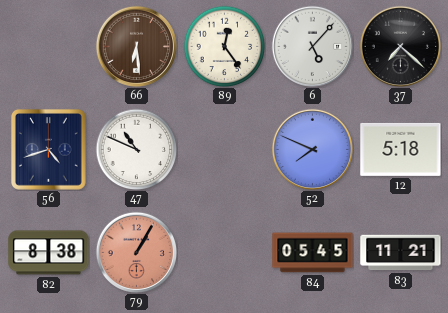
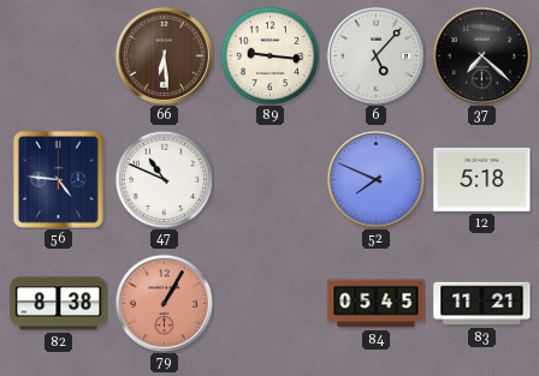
89: 12:24 -> 9:16
56: 4:42 -> 4:46
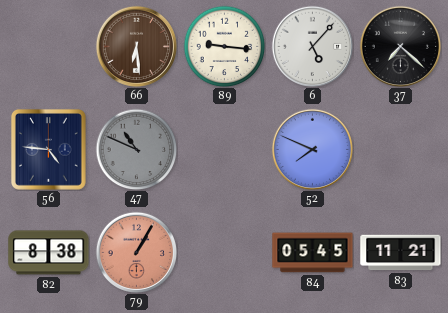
47 dial: white -> grey
12: 5:18 -> none
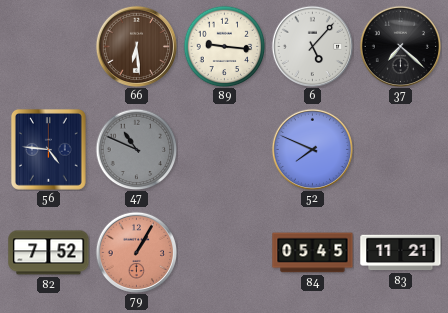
82: 8:38 -> 7:52
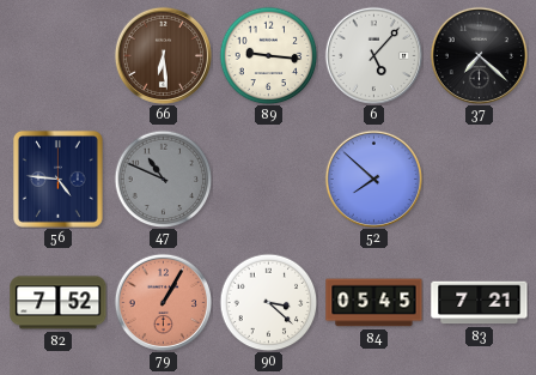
52: 7:49 -> 7:52
90: none -> 3:22
83: 11:21 -> 7:21
